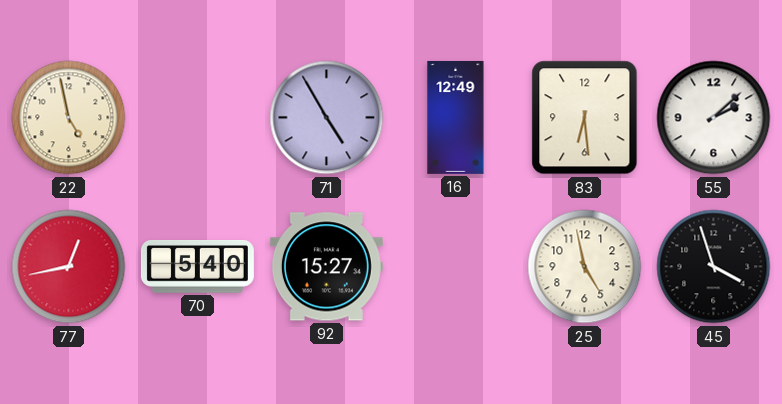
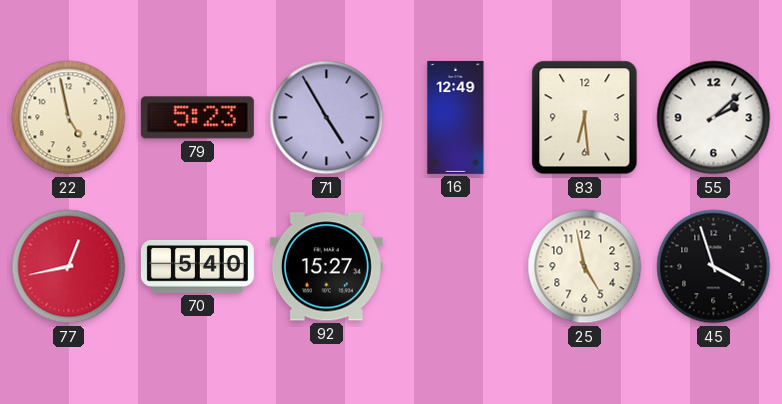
79: none -> 5:23
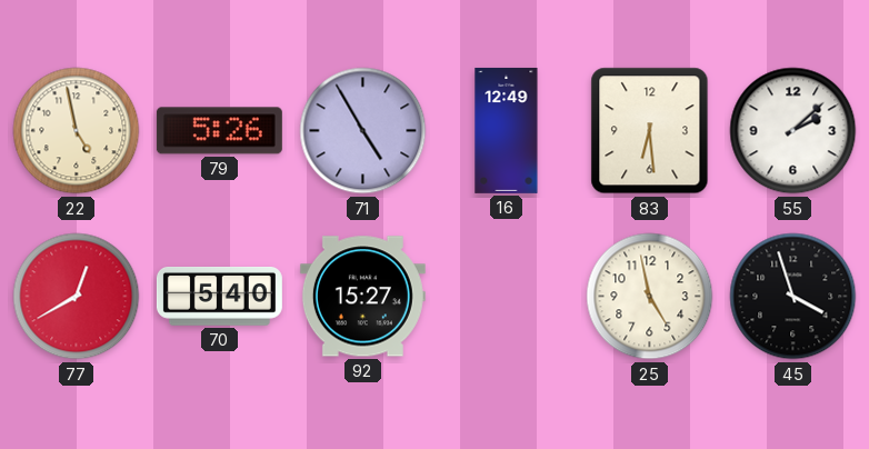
79: 5:23 -> 5:26
77: 12:43 -> 12:40
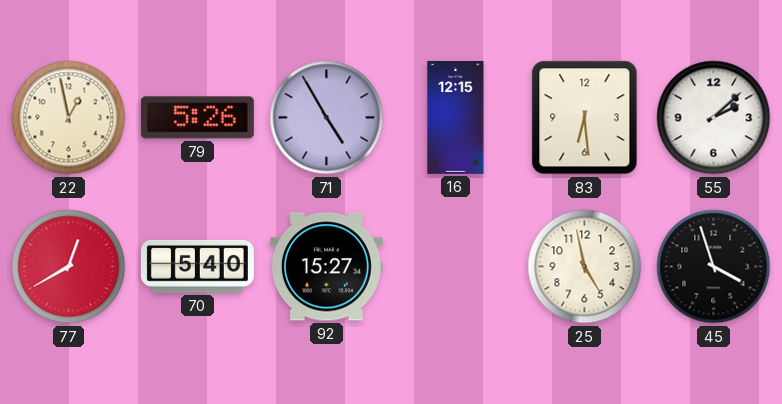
22: 4:58 -> 12:58
16: 12:49 -> 12:15
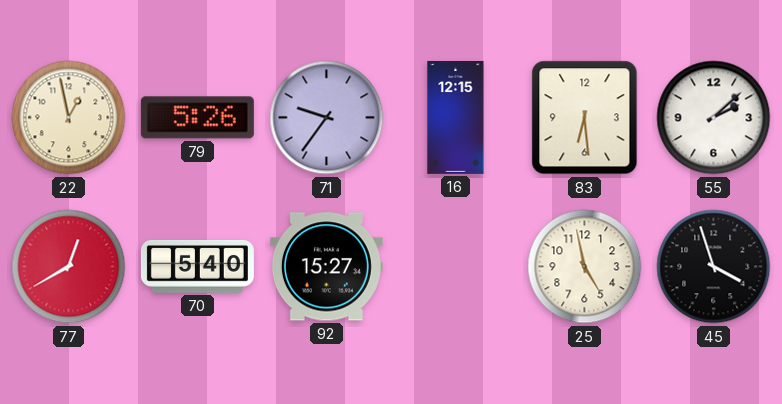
71: 4:55 -> 9:36
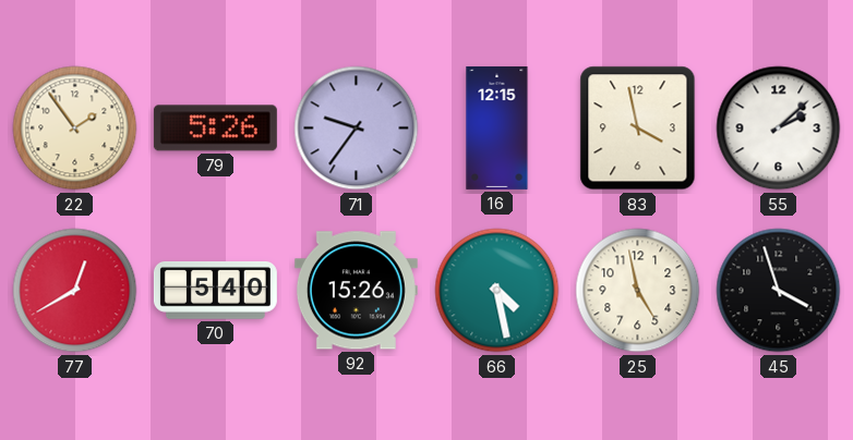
22: 12:58 -> 1:54
83: 6:29 -> 3:58
92: 15:27 -> 15:26
66: none -> 4:28
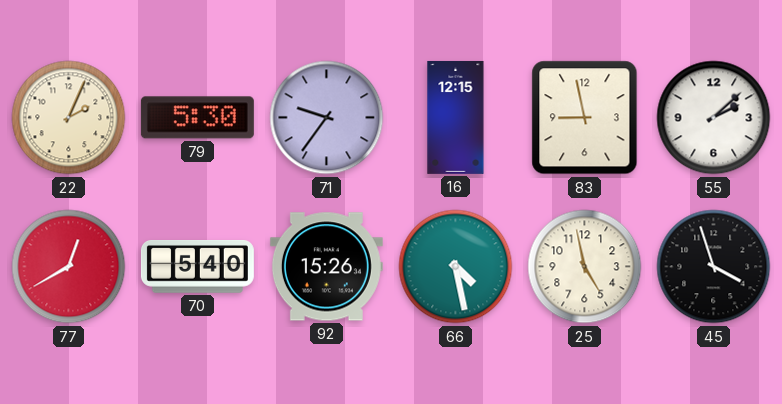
22: 1:54 -> 2:04
79: 5:26 -> 5:30
83: 3:58 -> 8:58
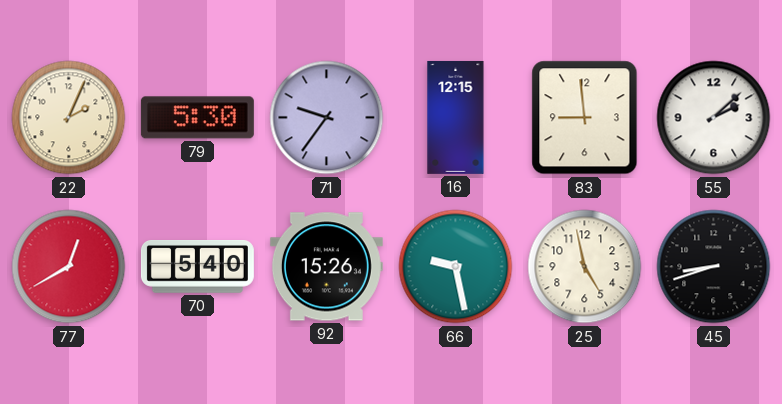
83: 8:58 -> 8:59
66: 4:28 -> 9:28
45: 3:57 -> 8:42
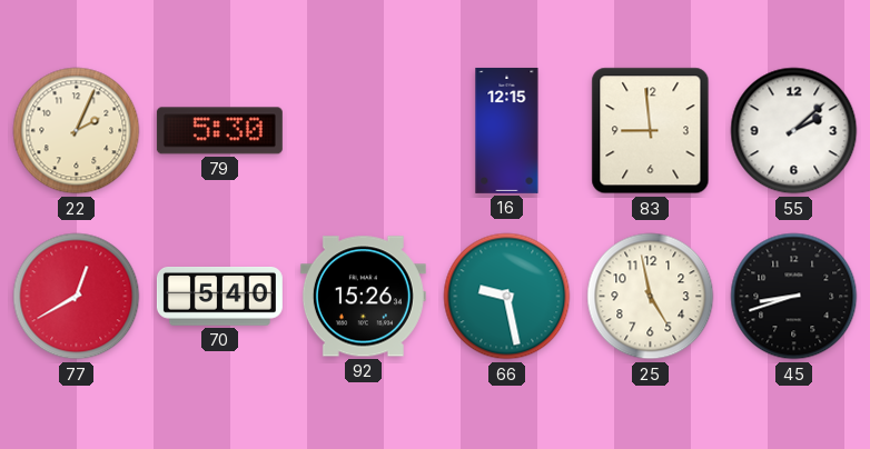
71: 9:36 -> none
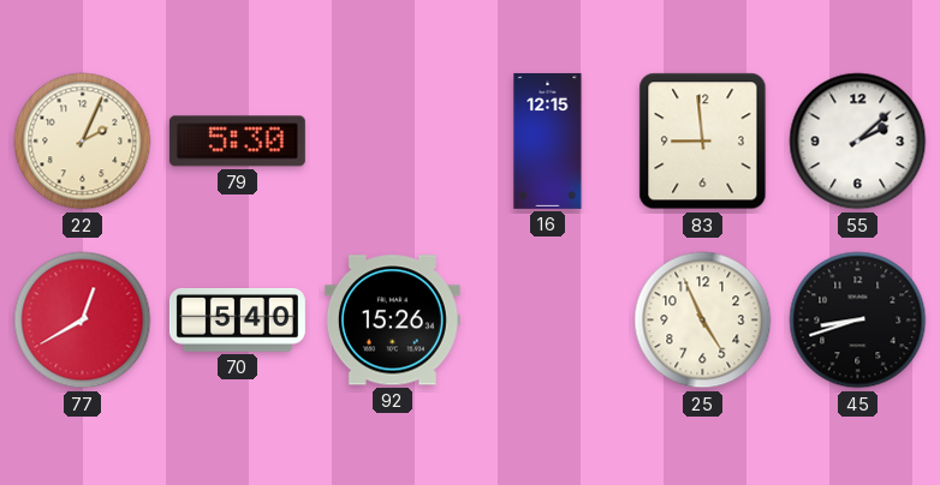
66: 9:28 -> none
25: 4:58 -> 4:56
